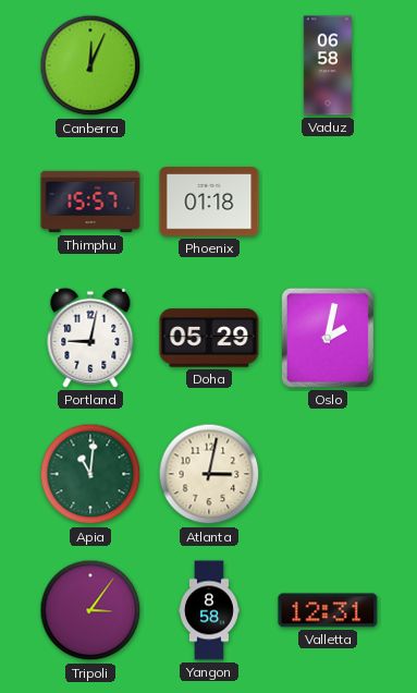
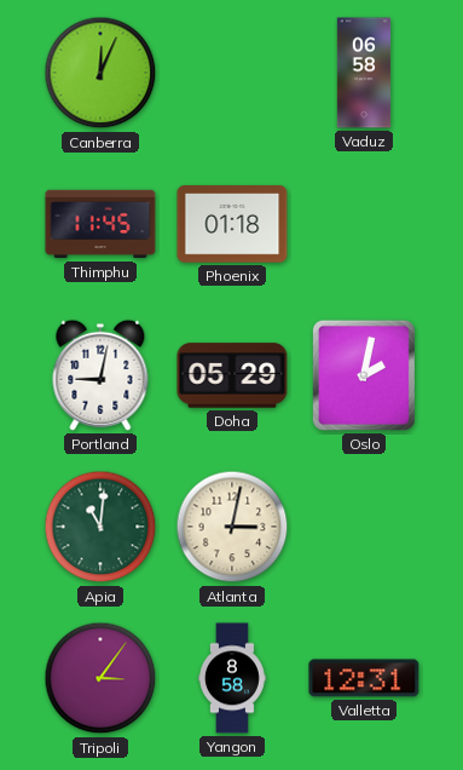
Thimphu: 15:57 -> 11:45
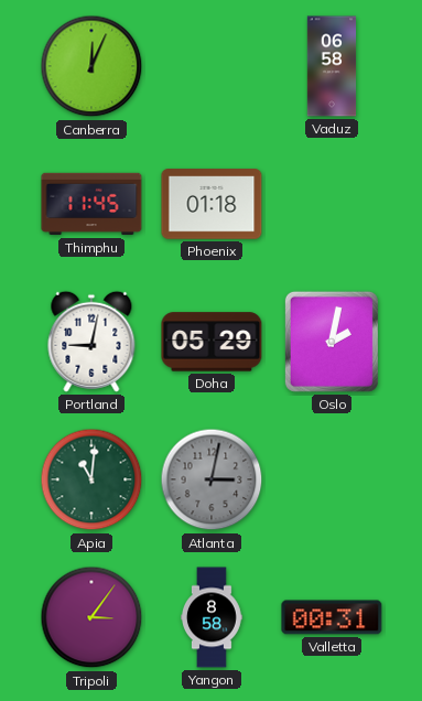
Atlanta dial: cream -> grey
Valletta: 12:31 -> 00:31
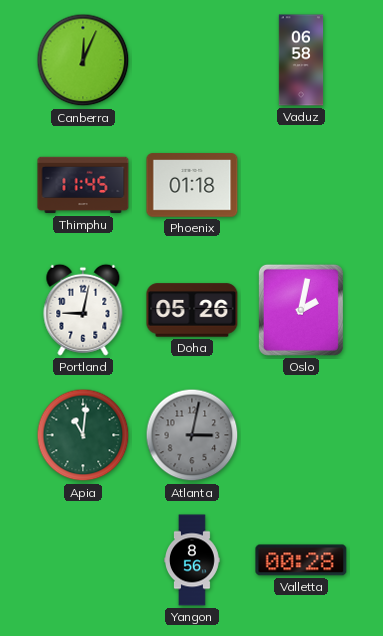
Doha: 05:29 -> 05:26
Tripoli: 3:06 -> none
Yangon: 8:58 -> 8:56
Valletta: 00:31 -> 00:28
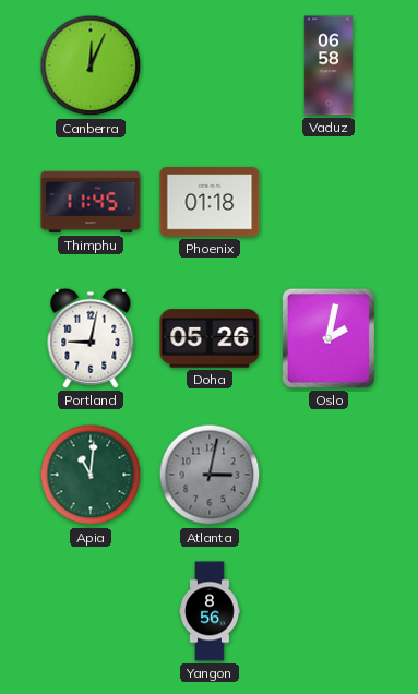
Valletta: 00:28 -> none
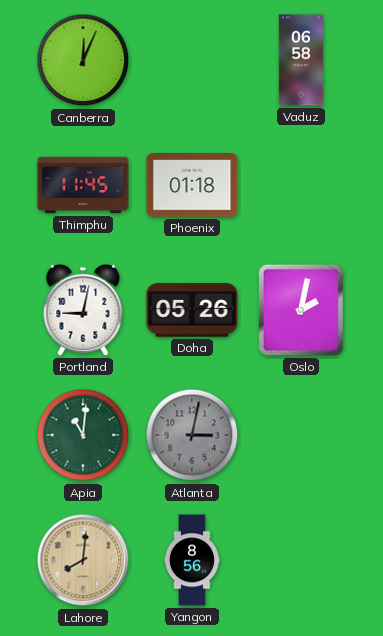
Lahore: none -> 8:01
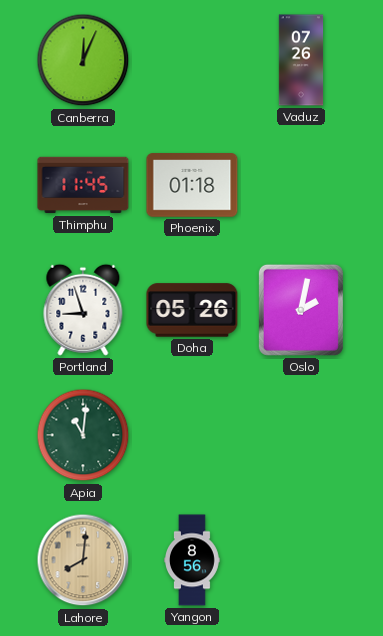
Vaduz: 06:58 -> 07:26
Portland: 9:02 -> 8:57
Atlanta: 3:02 -> none
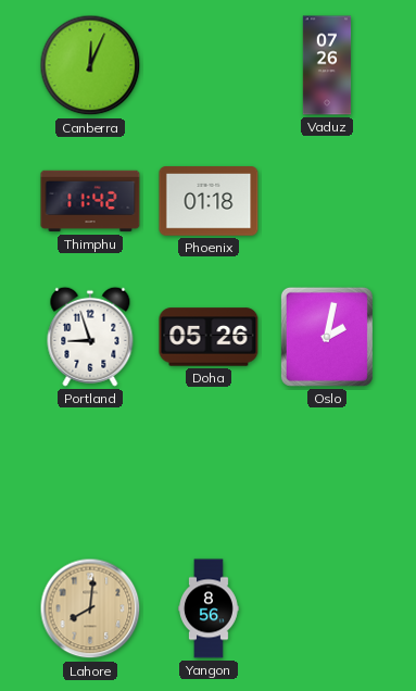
Thimphu: 11:45 -> 11:42
Apia: 11:01 -> none
